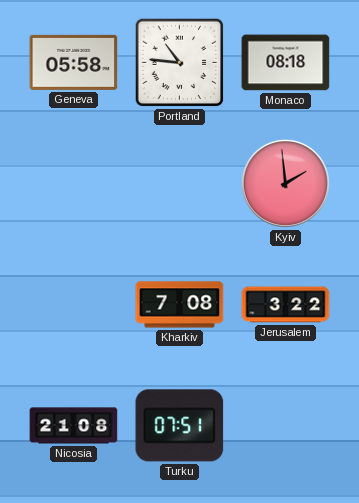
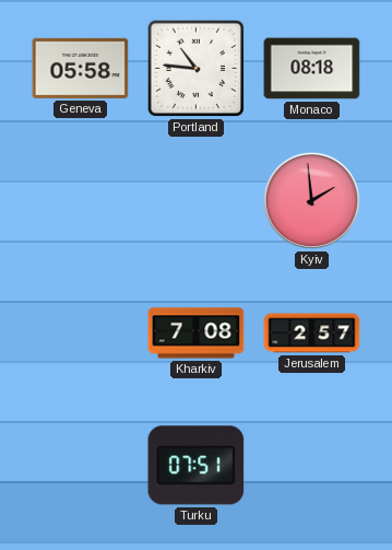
Jerusalem: 3:22 -> 2:57
Nicosia: 21:08 -> none
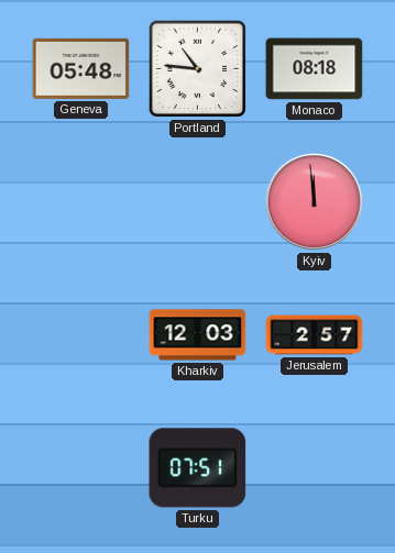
Geneva: 05:58 -> 05:48
Kyiv: 1:59 -> 11:59
Kharkiv: 7:08 -> 12:03
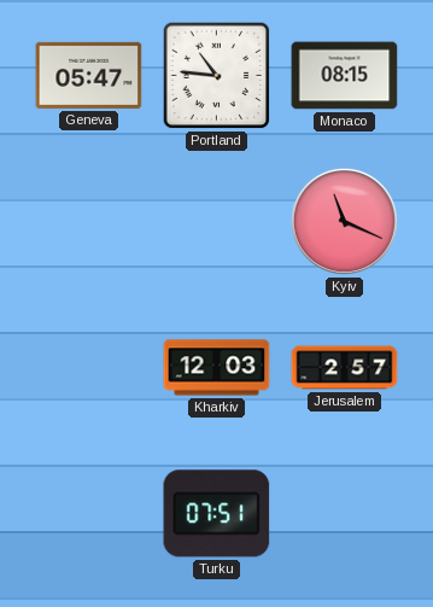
Geneva: 05:48 -> 05:47
Monaco: 08:18 -> 08:15
Kyiv: 11:59 -> 11:19
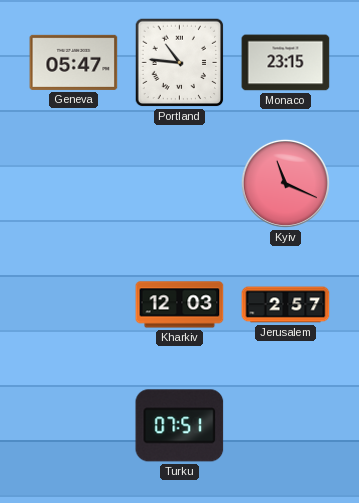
Monaco: 08:15 -> 23:15
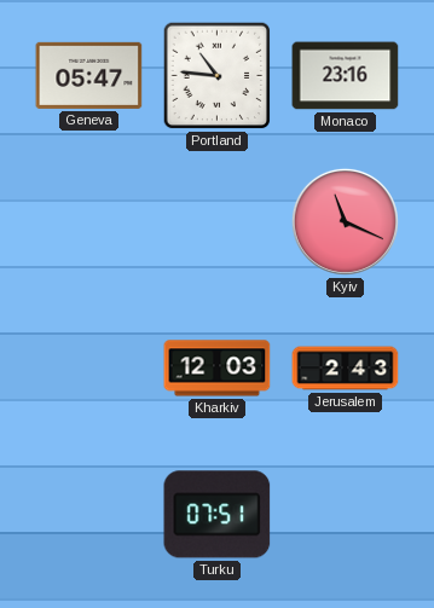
Monaco: 23:15 -> 23:16
Jerusalem: 2:57 -> 2:43
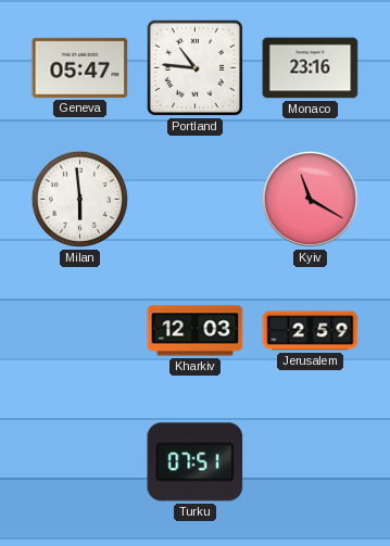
Milan: none -> 5:59
Kyiv: 11:19 -> 11:20
Jerusalem: 2:43 -> 2:59
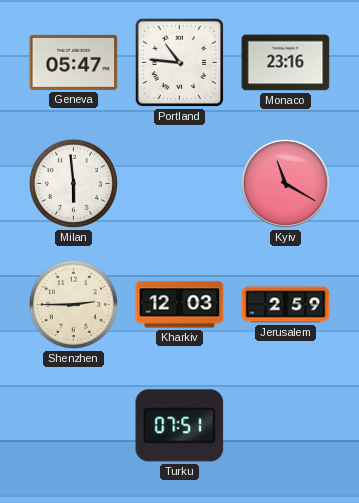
Shenzhen: none -> 2:45
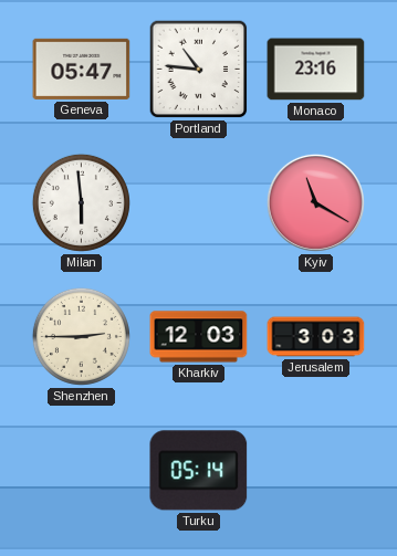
Jerusalem: 2:59 -> 3:03
Turku: 07:51 -> 05:14
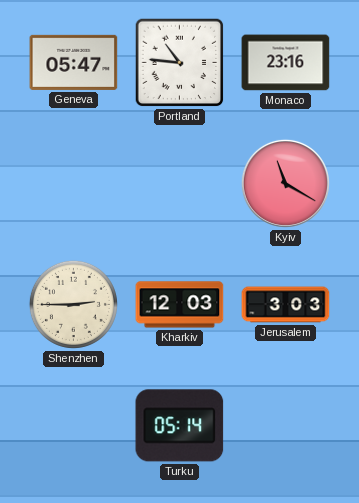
Milan: 5:59 -> none
